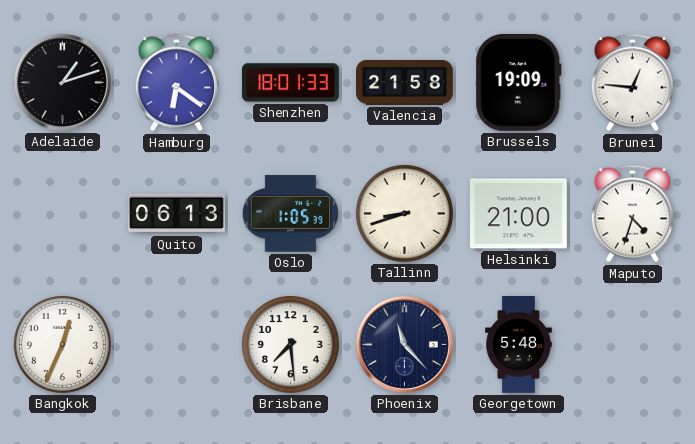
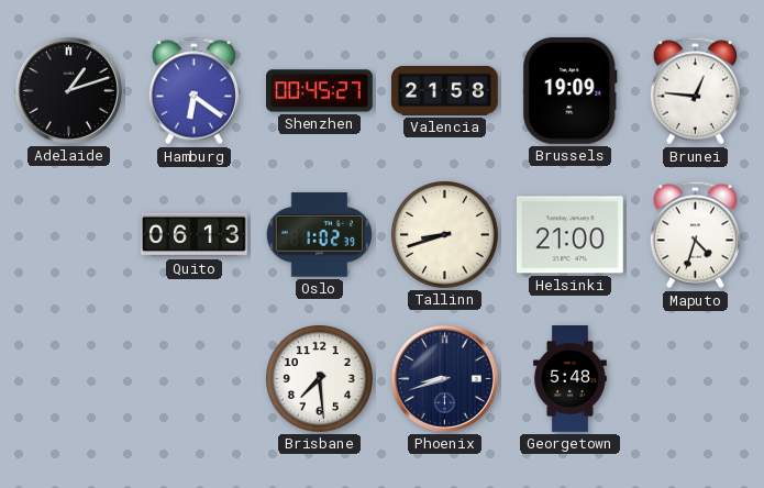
Shenzhen: 18:01 -> 00:45
Oslo: 1:05 -> 1:02
Bangkok: 12:34 -> none
Phoenix: 11:23 -> 8:42
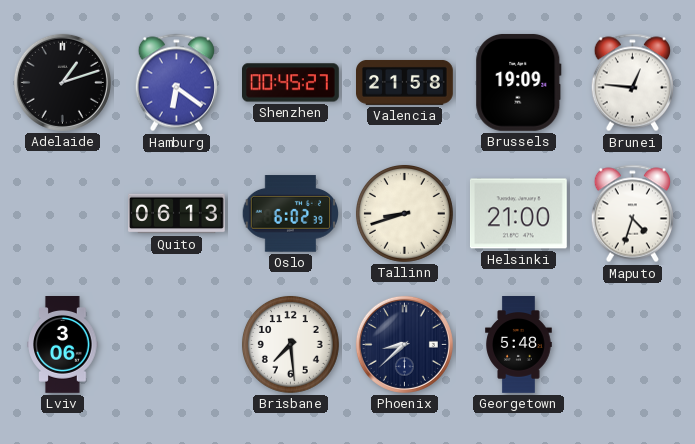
Oslo: 1:02 -> 6:02
Lviv: none -> 3:06
Phoenix: 8:42 -> 8:38
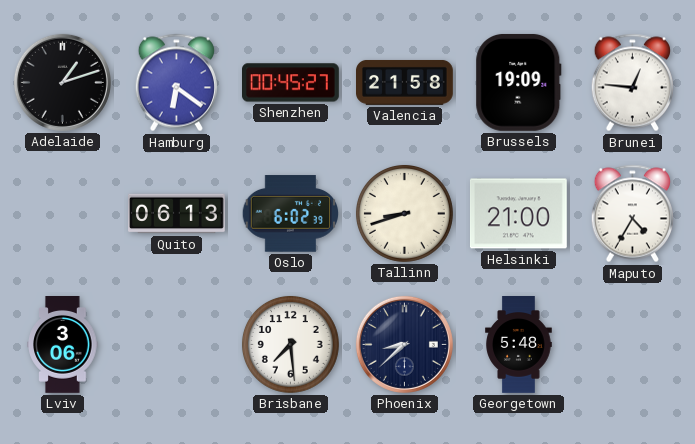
Maputo: 4:33 -> 4:35
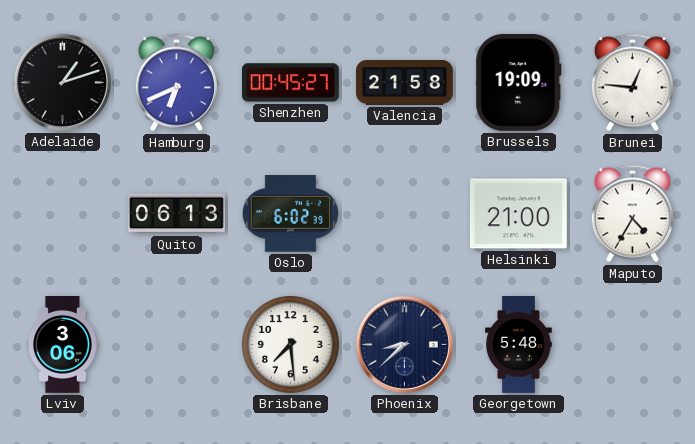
Hamburg: 6:21 -> 6:41
Tallinn: 8:42 -> none
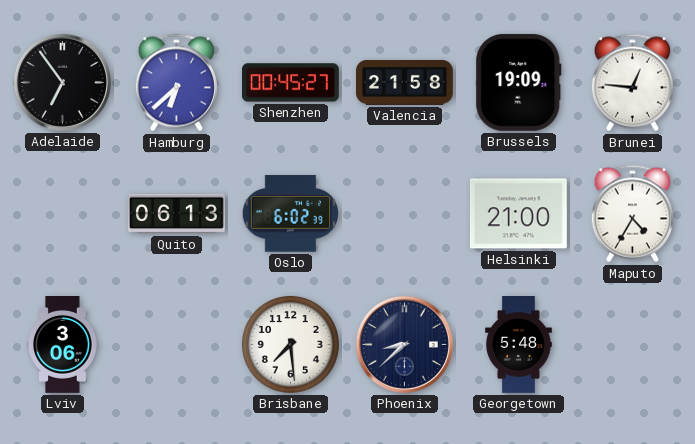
Adelaide: 1:12 -> 6:54
Hamburg: 6:41 -> 6:38
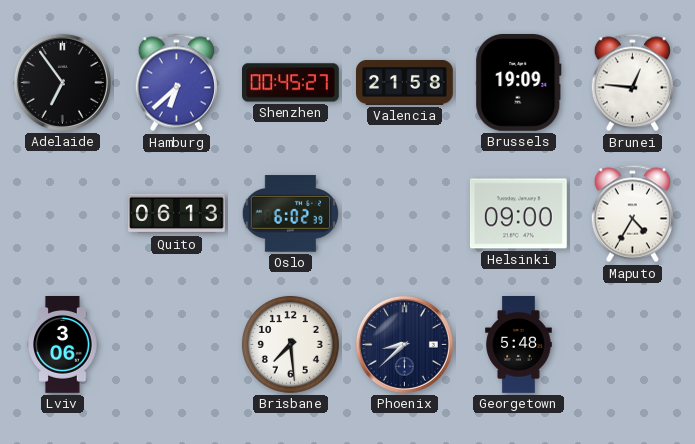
Helsinki: 21:00 -> 09:00
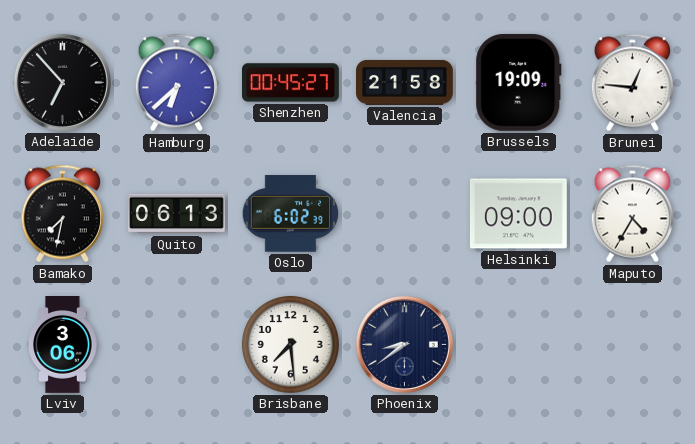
Adelaide: 6:54 -> 6:53
Bamako: none -> 7:32
Phoenix: 8:38 -> 8:39
Georgetown: 5:48 -> none
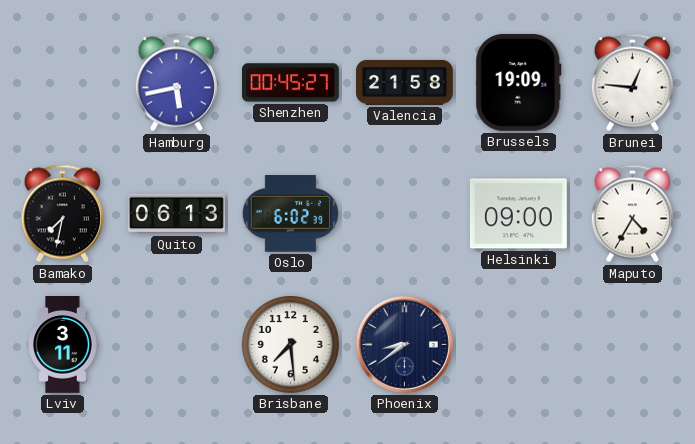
Adelaide: 6:53 -> none
Hamburg: 6:38 -> 5:43
Lviv: 3:06 -> 3:11
